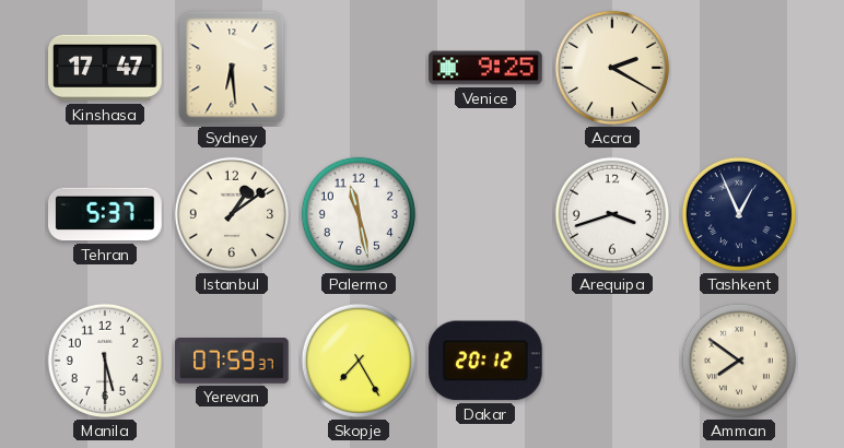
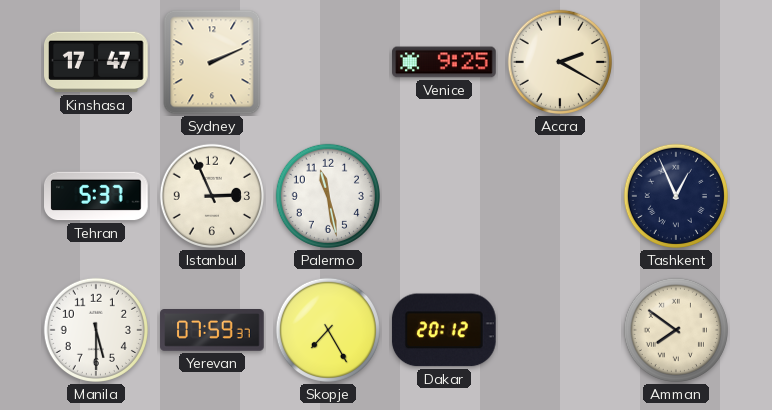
Sydney: 6:29 -> 2:11
Istanbul: 1:09 -> 2:56
Arequipa: 3:42 -> none
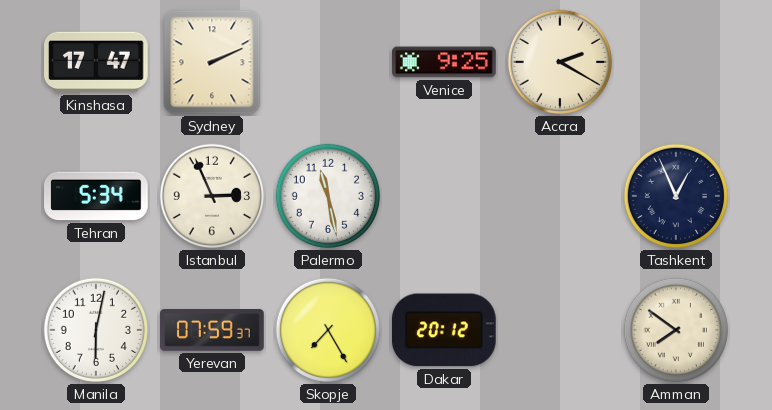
Tehran: 5:37 -> 5:34
Manila: 5:30 -> 6:02
